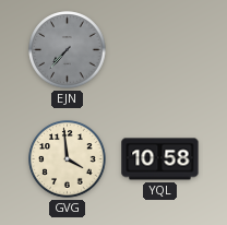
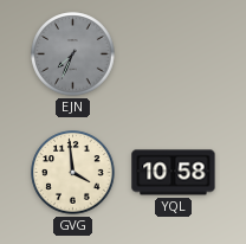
EJN: 7:37 -> 7:34
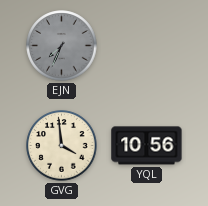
YQL: 10:58 -> 10:56
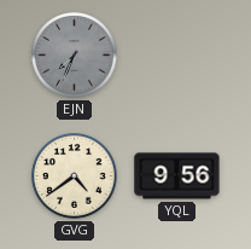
GVG: 3:59 -> 4:39
YQL: 10:56 -> 9:56
